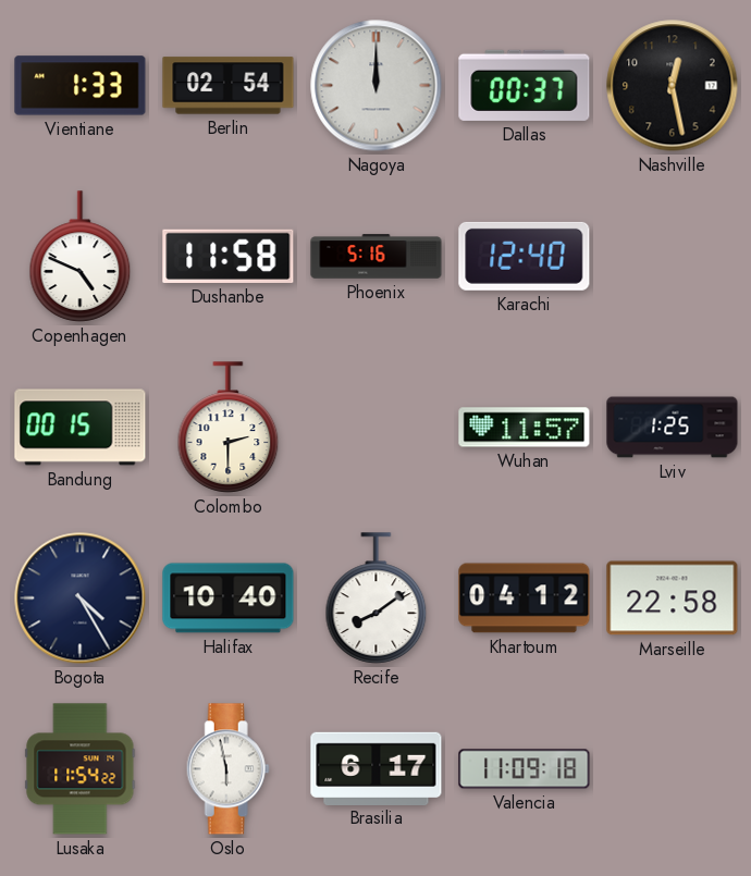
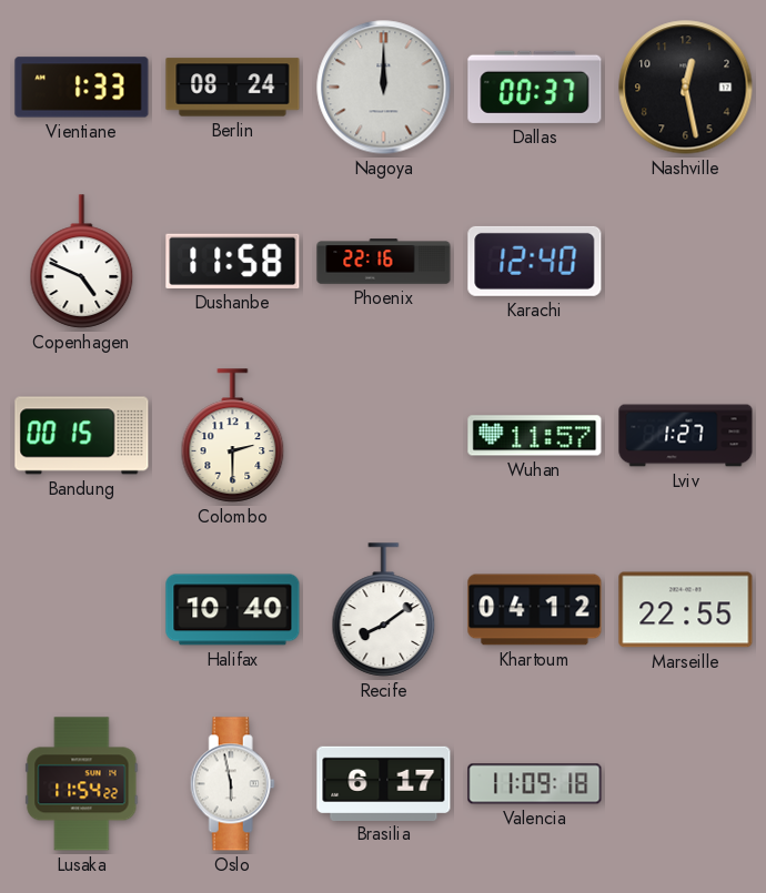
Berlin: 02:54 -> 08:24
Phoenix: 5:16 -> 22:16
Lviv: 1:25 -> 1:27
Bogota: 4:25 -> none
Marseille: 22:58 -> 22:55
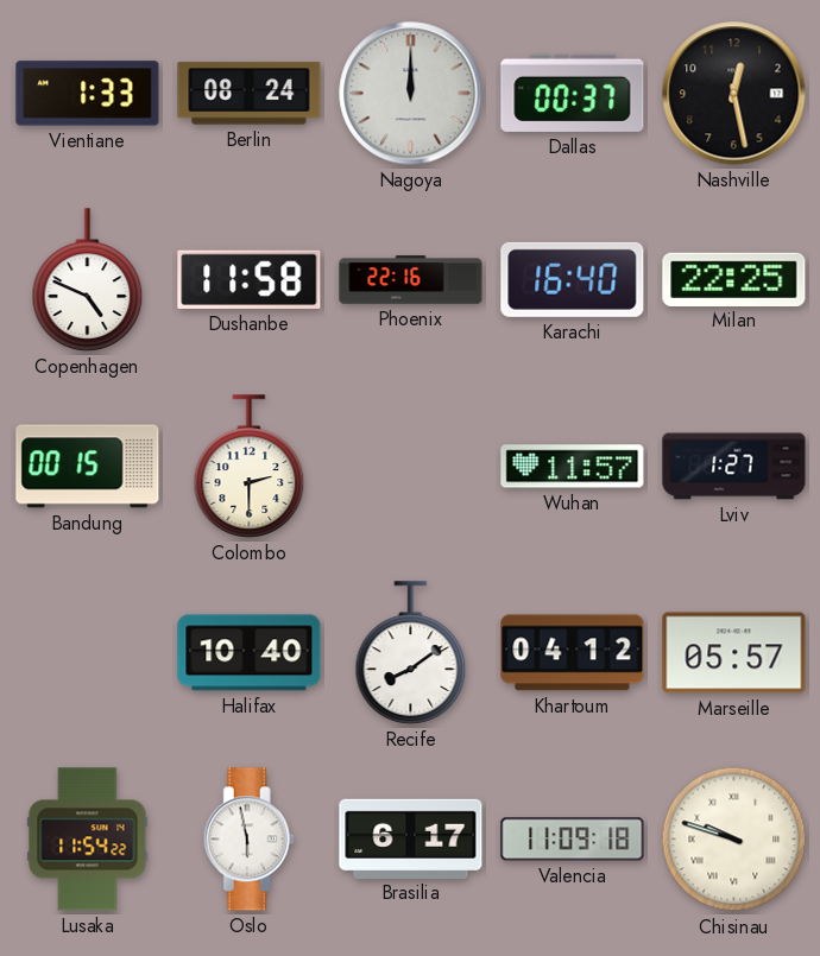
Karachi: 12:40 -> 16:40
Milan: none -> 22:25
Marseille: 22:55 -> 05:57
Chisinau: none -> 9:48
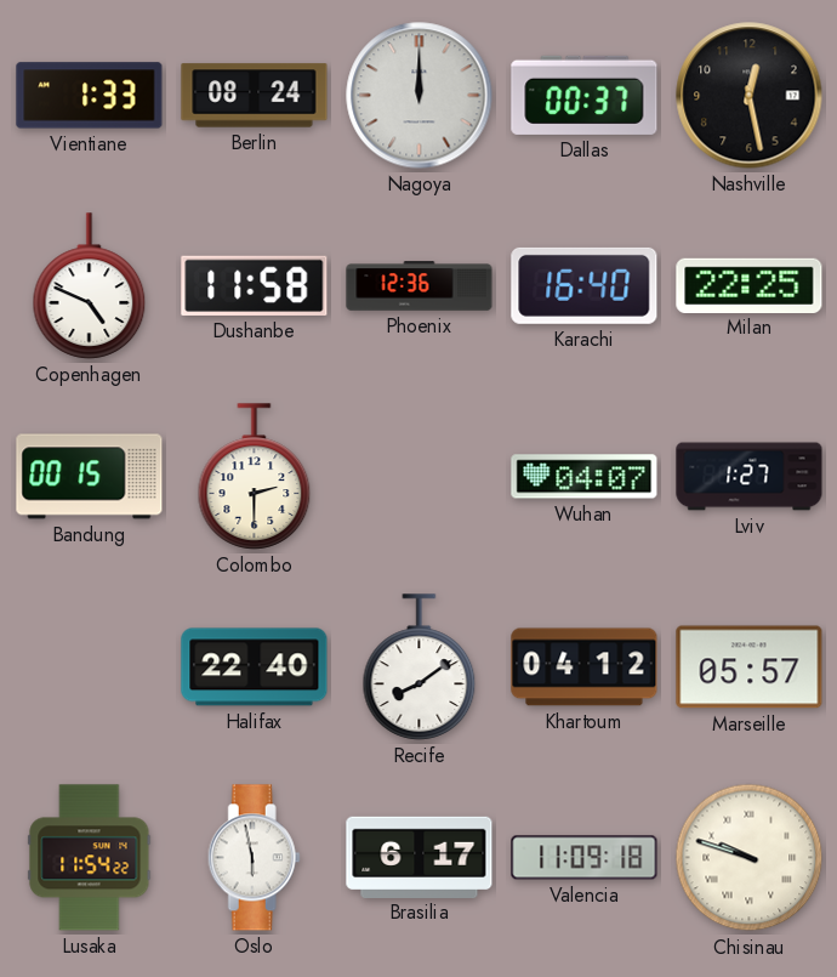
Phoenix: 22:16 -> 12:36
Wuhan: 11:57 -> 04:07
Halifax: 10:40 -> 22:40
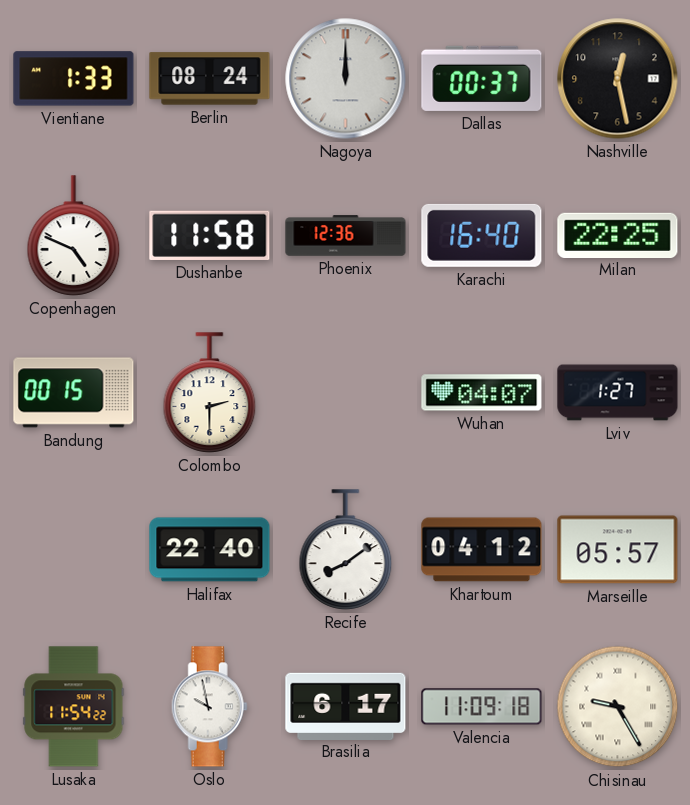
Oslo: 5:58 -> 9:58
Chisinau: 9:48 -> 9:25
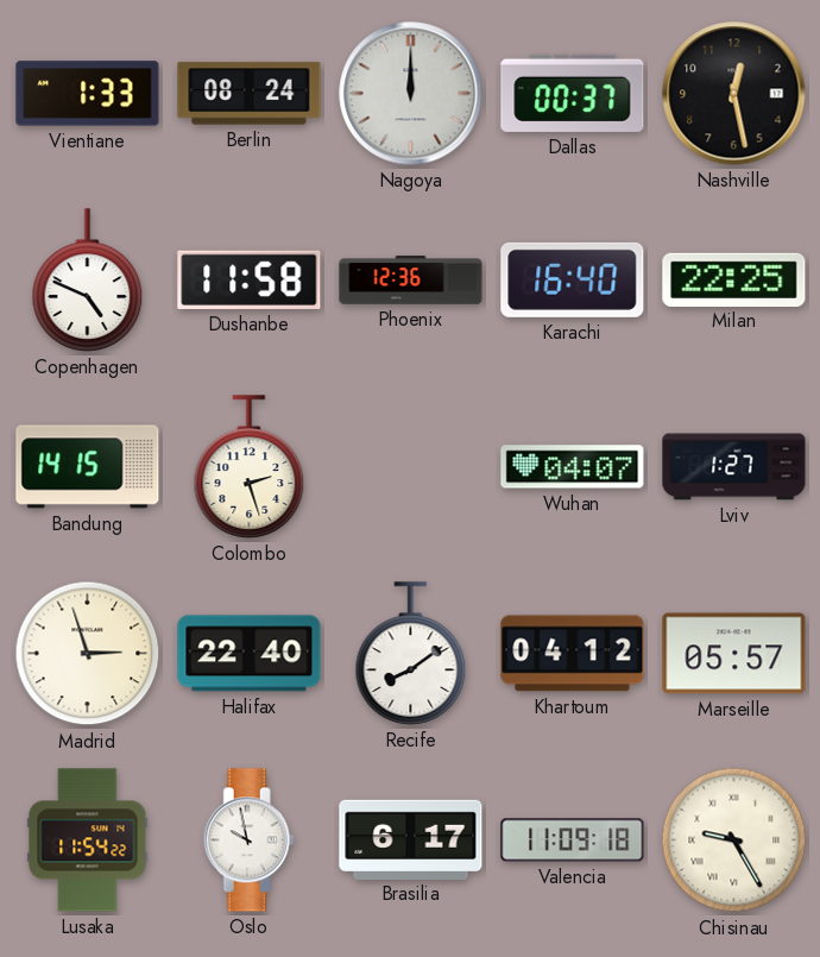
Bandung: 00:15 -> 14:15
Colombo: 2:30 -> 2:27
Madrid: none -> 2:57
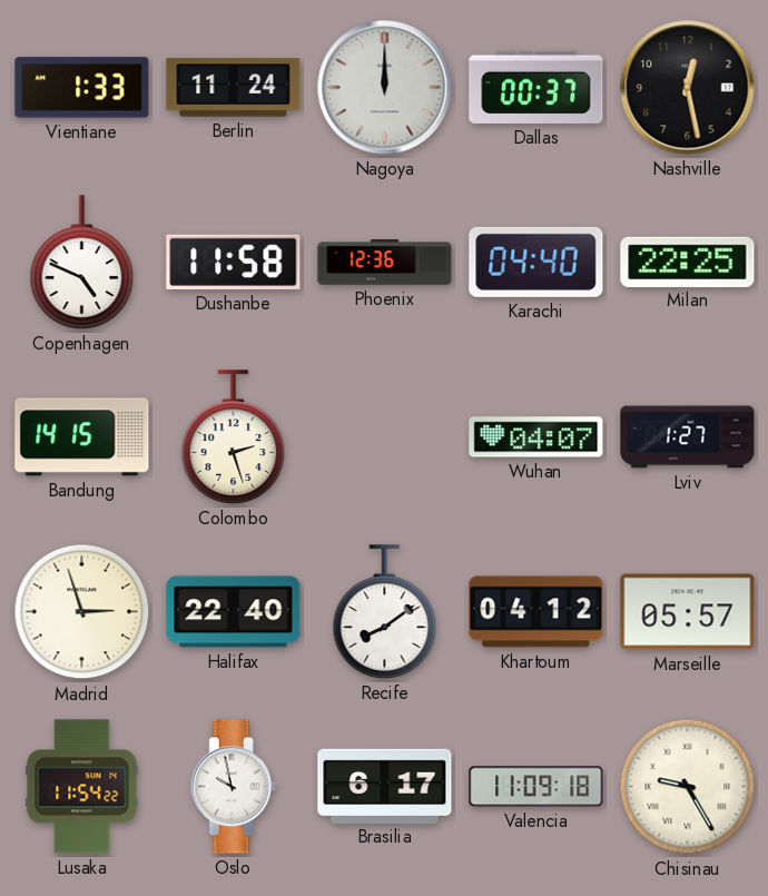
Berlin: 08:24 -> 11:24
Karachi: 16:40 -> 04:40
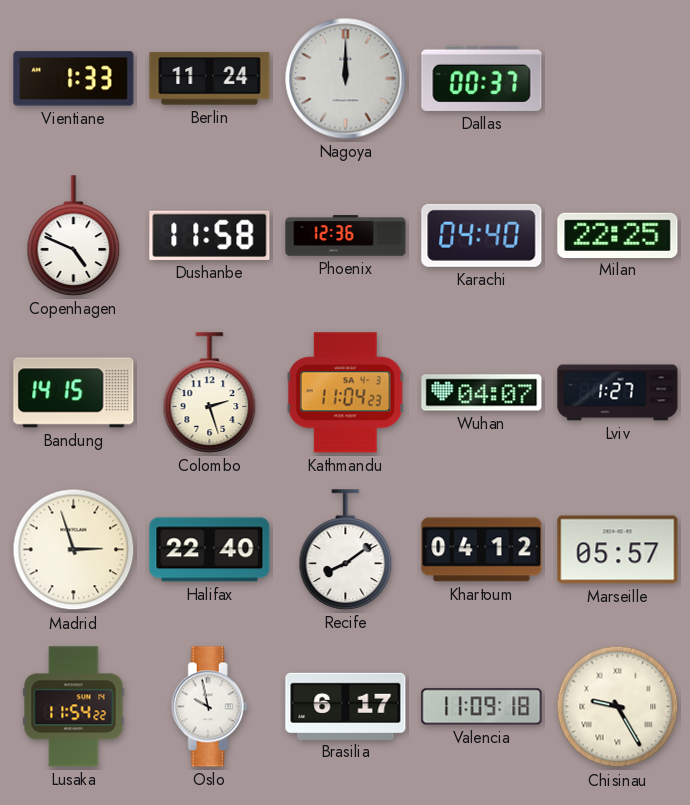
Nashville: 12:28 -> none
Kathmandu: none -> 11:04
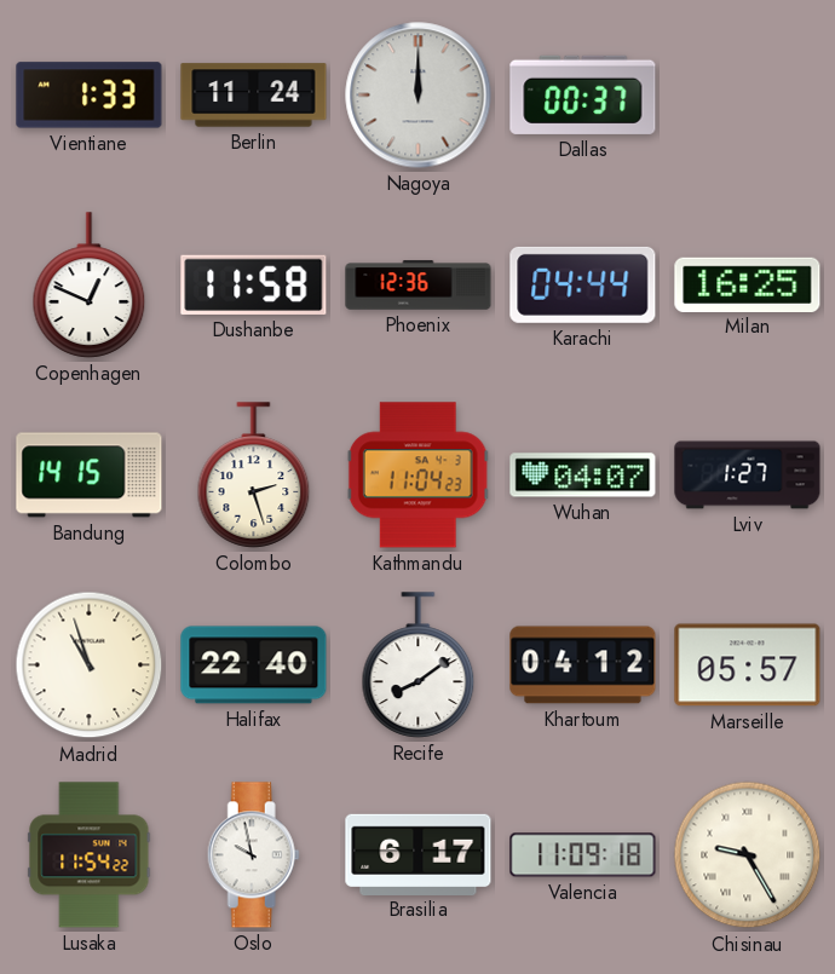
Copenhagen: 4:49 -> 12:49
Karachi: 04:40 -> 04:44
Milan: 22:25 -> 16:25
Madrid: 2:57 -> 10:57
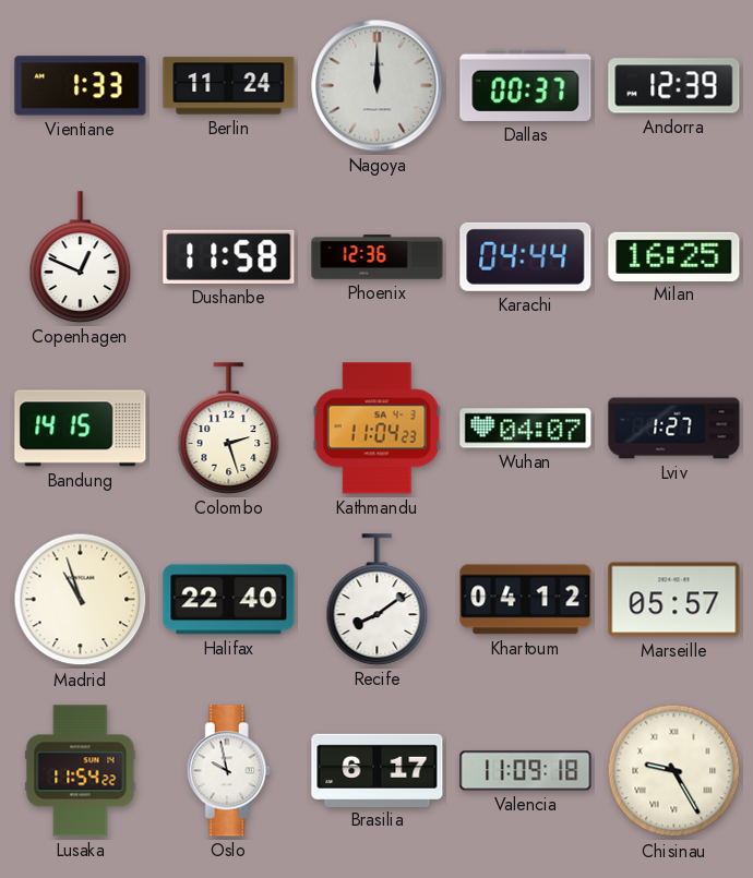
Andorra: none -> 12:39
